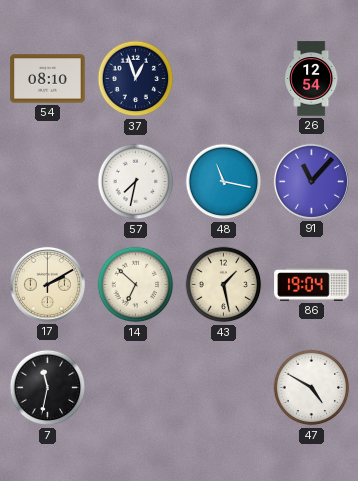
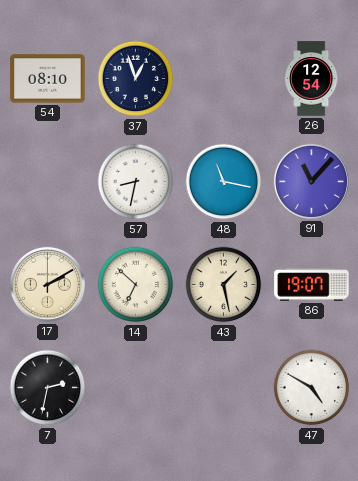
57: 7:32 -> 8:32
86: 19:04 -> 19:07
7: 11:32 -> 2:32
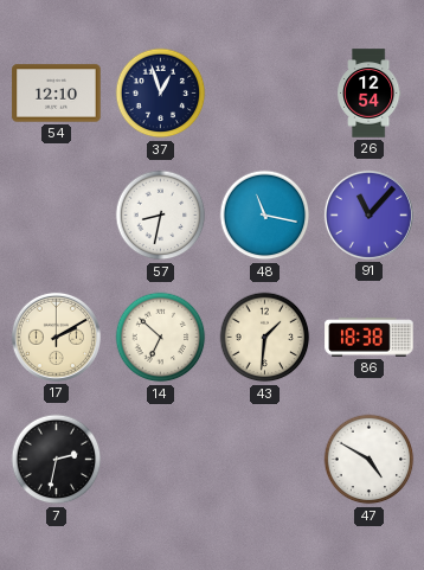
54: 08:10 -> 12:10
43: 1:28 -> 1:31
86: 19:07 -> 18:38
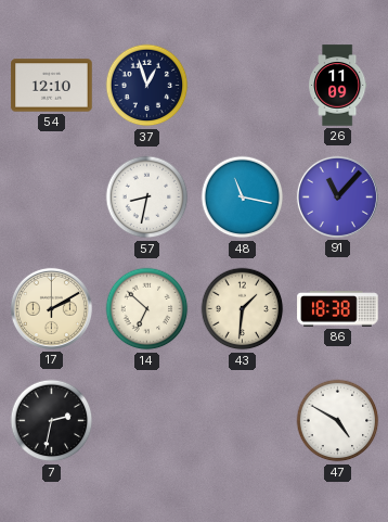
26: 12:54 -> 11:09
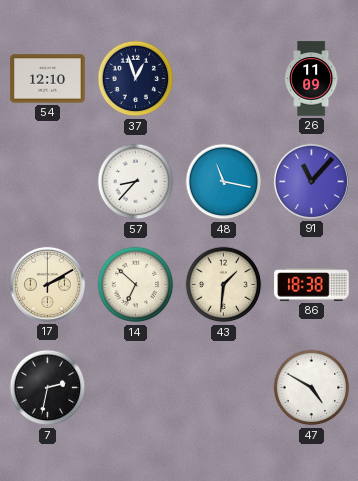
57: 8:32 -> 8:37
